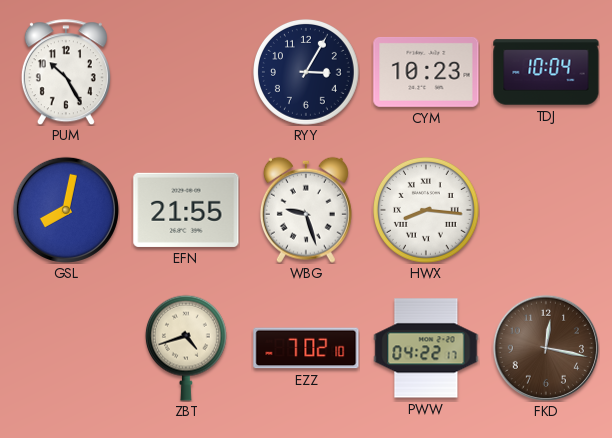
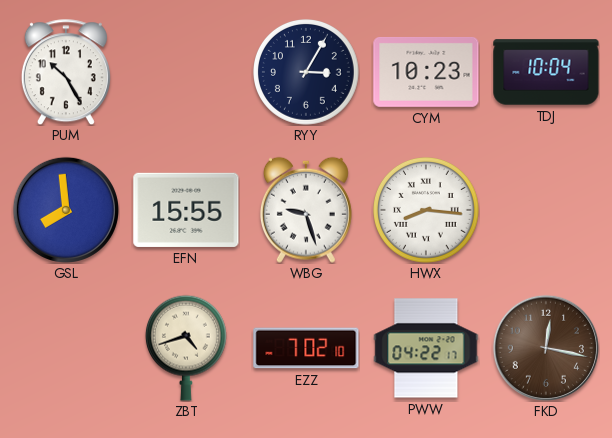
GSL: 8:02 -> 7:59
EFN: 21:55 -> 15:55
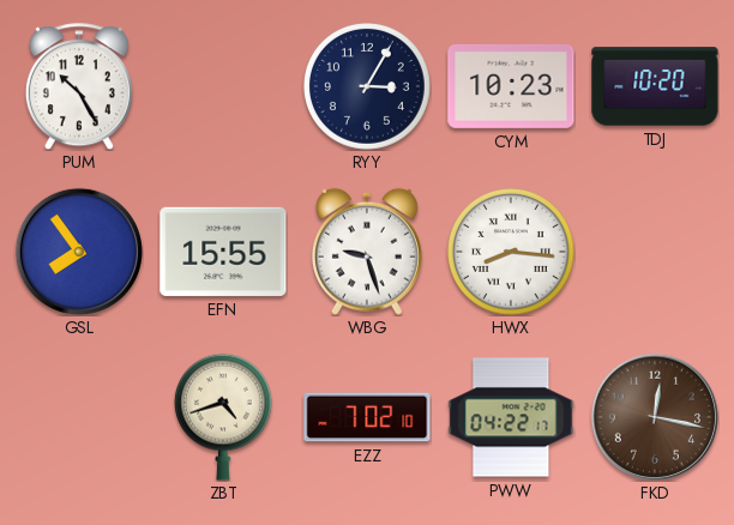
TDJ: 10:04 -> 10:20
GSL: 7:59 -> 7:54
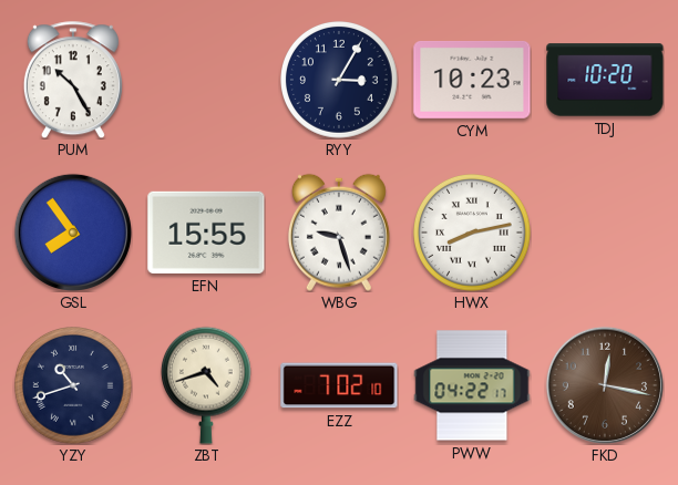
HWX: 8:16 -> 8:13
YZY: none -> 10:42
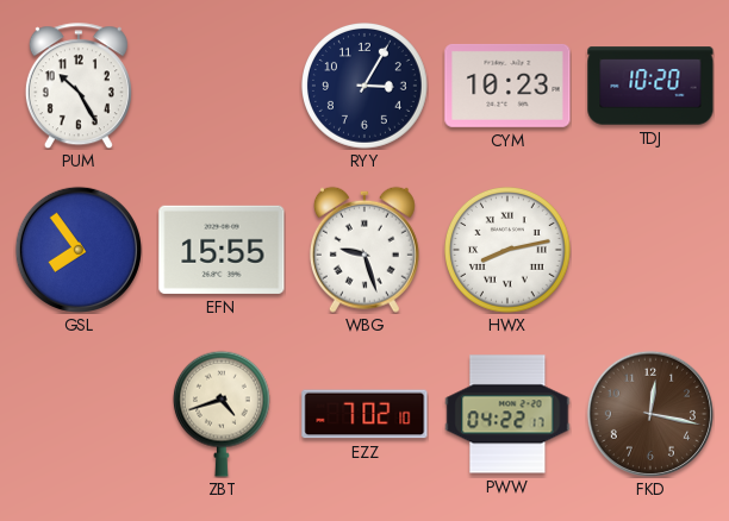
YZY: 10:42 -> none
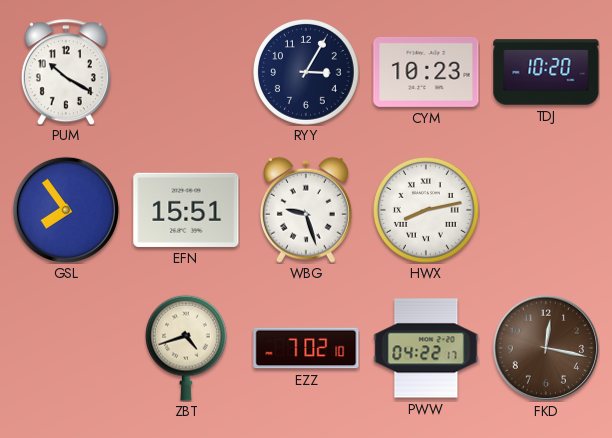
PUM: 10:25 -> 10:20
EFN: 15:55 -> 15:51
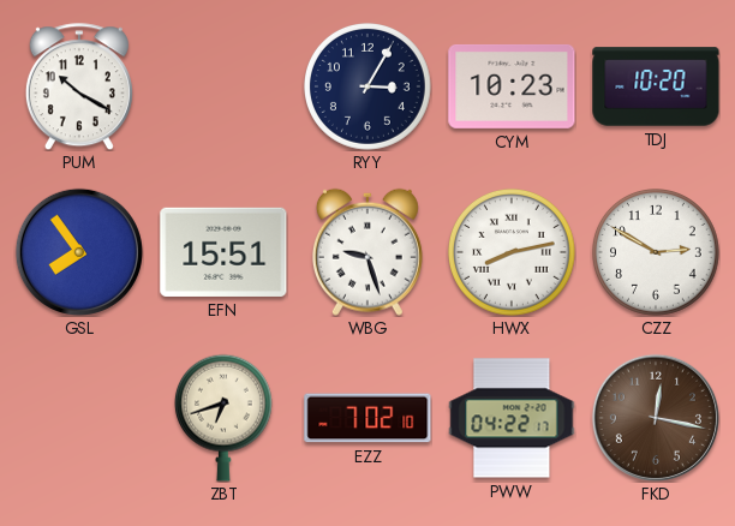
CZZ: none -> 2:50
ZBT: 4:42 -> 6:42
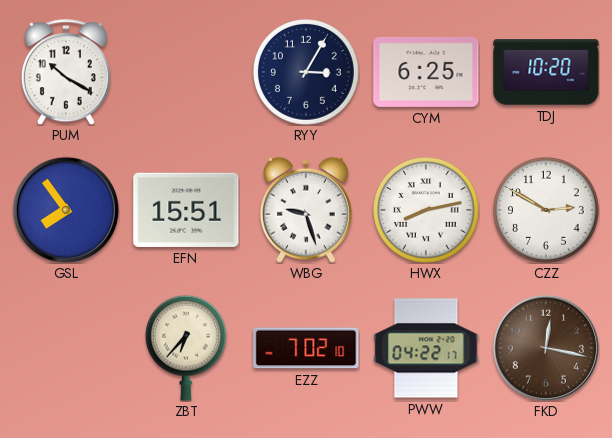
CYM: 10:23 -> 6:25
ZBT: 6:42 -> 6:37
